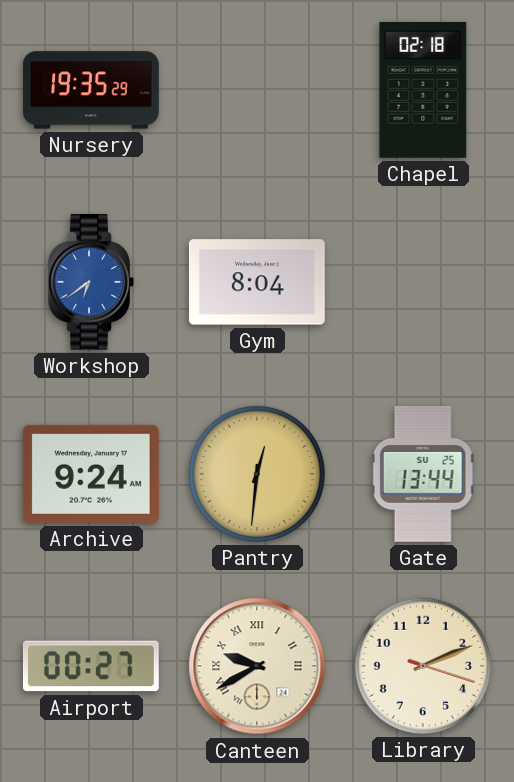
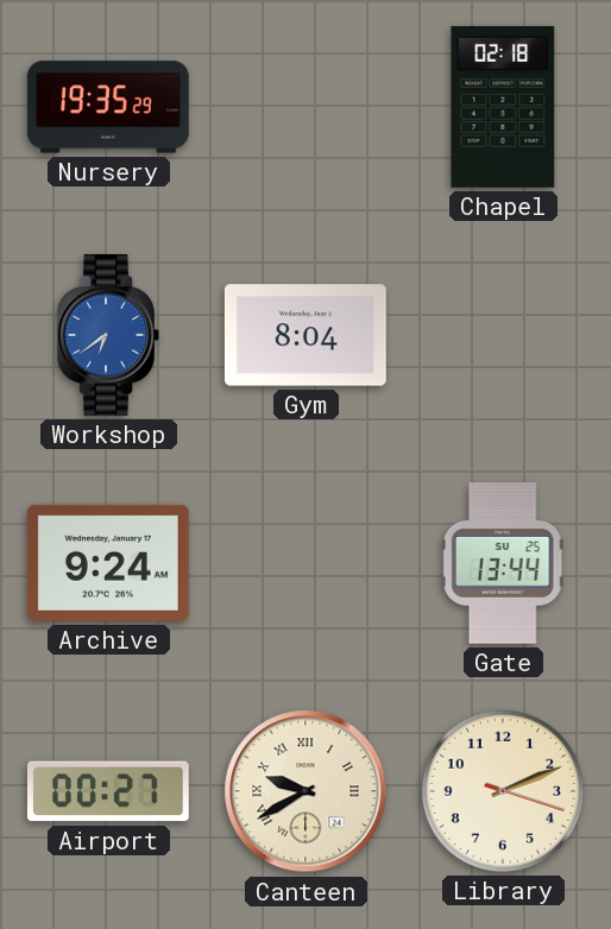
Pantry: 12:31 -> none
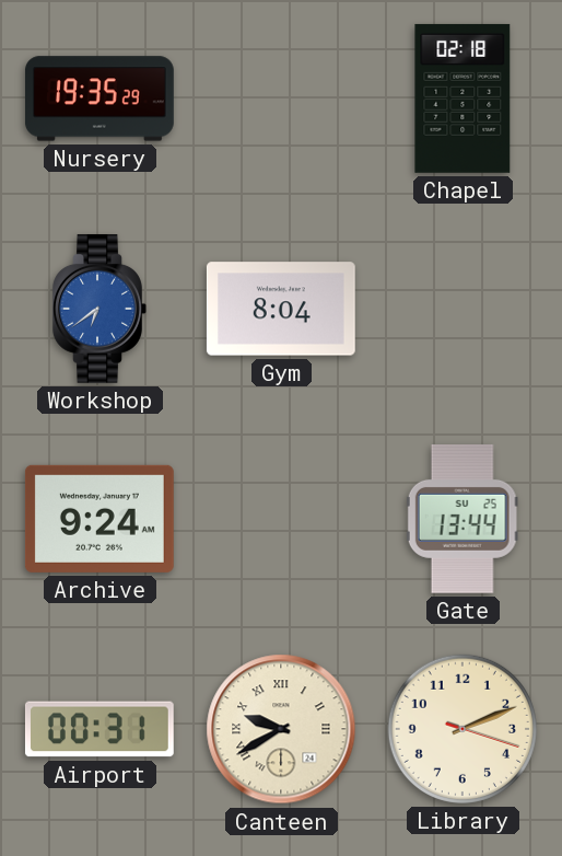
Airport: 00:27 -> 00:31
